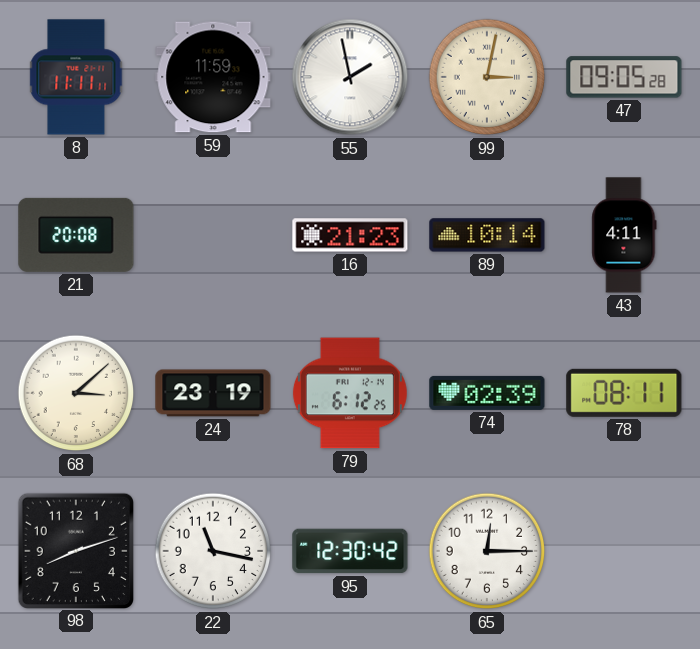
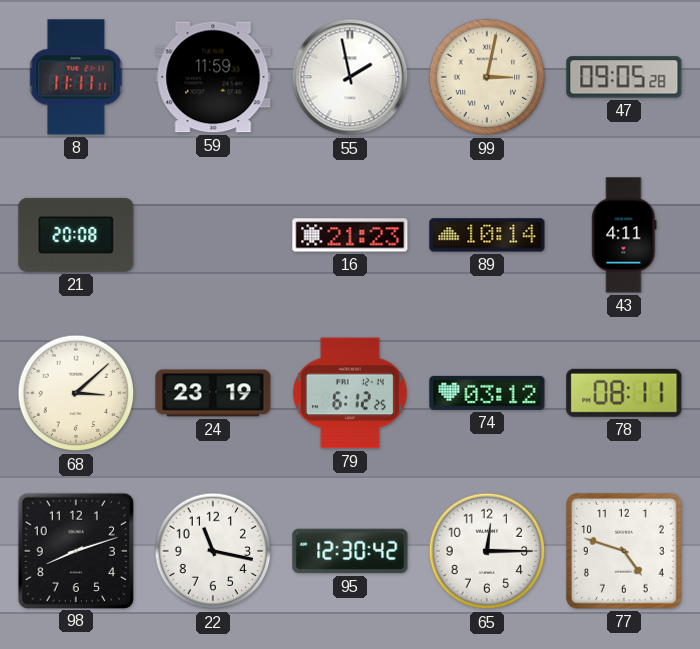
74: 02:39 -> 03:12
77: none -> 4:48
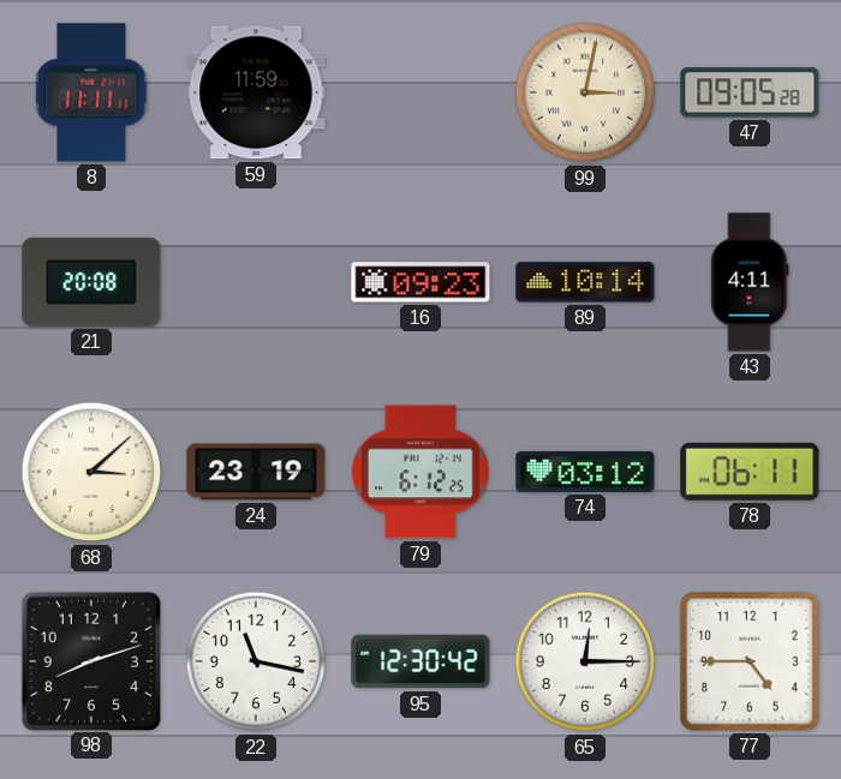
55: 1:58 -> none
16: 21:23 -> 09:23
78: 08:11 -> 06:11
77: 4:48 -> 4:45
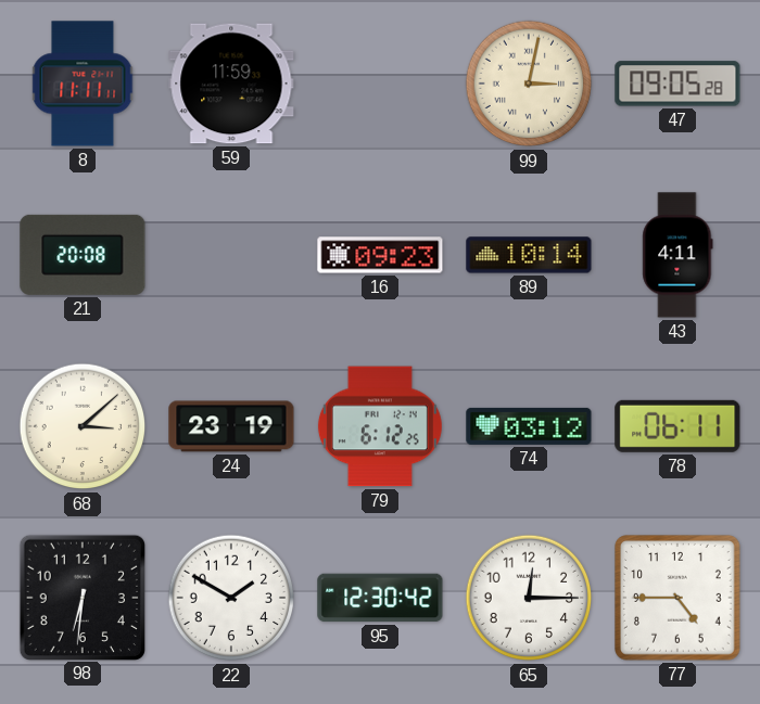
98: 8:12 -> 6:31
22: 11:17 -> 1:50
